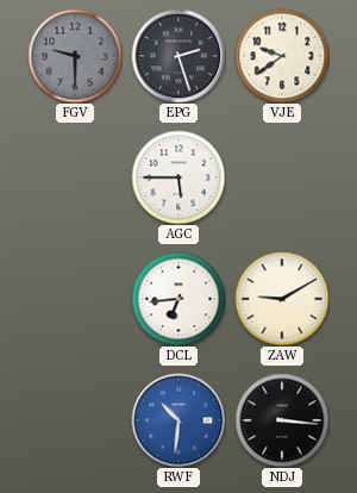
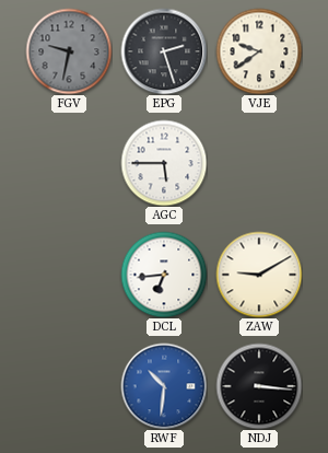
FGV: 9:30 -> 9:32
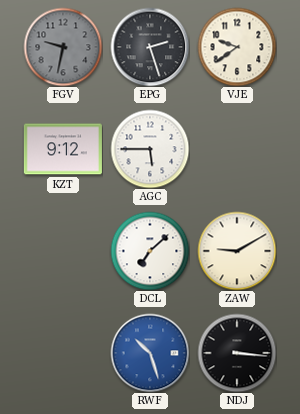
KZT: none -> 9:12
DCL: 6:44 -> 7:08
RWF: 10:31 -> 10:27
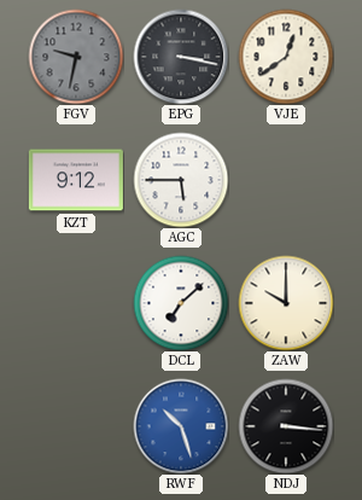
EPG: 2:27 -> 3:17
VJE: 9:39 -> 12:39
ZAW: 9:10 -> 10:00
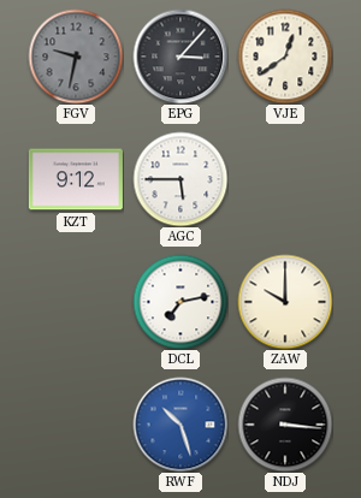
EPG: 3:17 -> 3:07
DCL: 7:08 -> 7:13
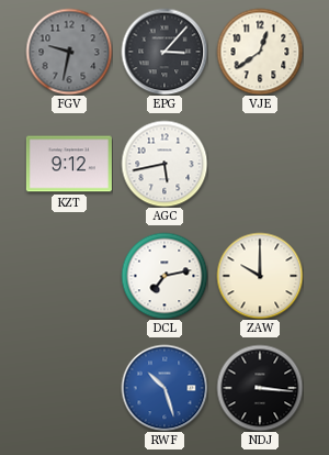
AGC: 5:45 -> 5:43
